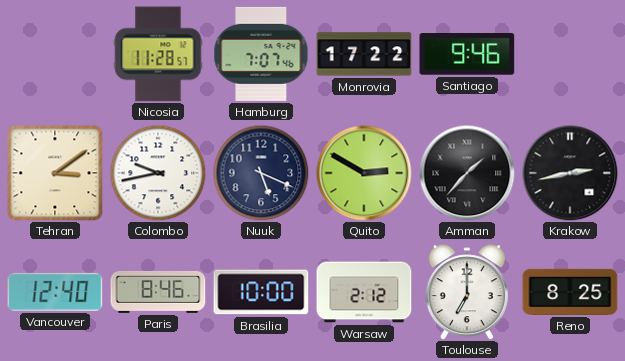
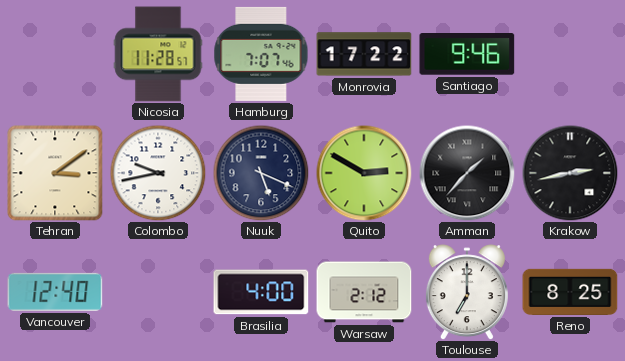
Paris: 8:46 -> none
Brasilia: 10:00 -> 4:00
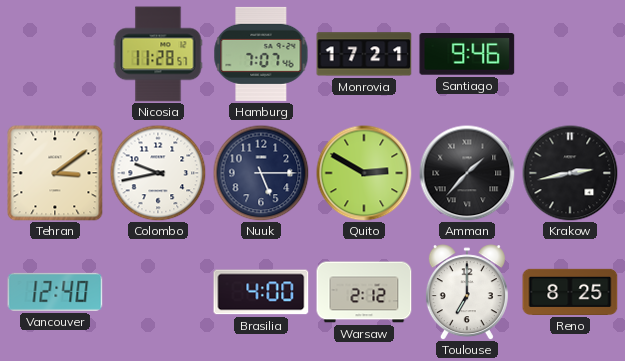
Monrovia: 17:22 -> 17:21
Nuuk: 5:19 -> 5:15
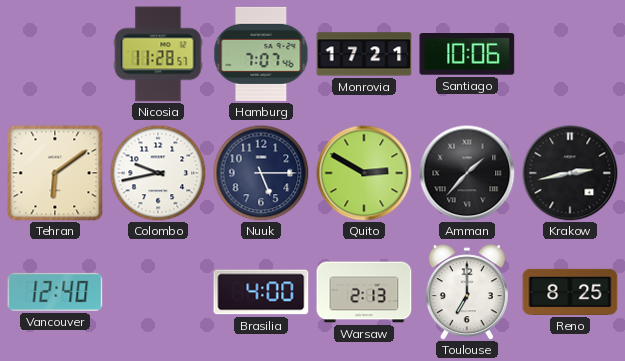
Santiago: 9:46 -> 10:06
Tehran: 3:09 -> 6:09
Warsaw: 2:12 -> 2:13
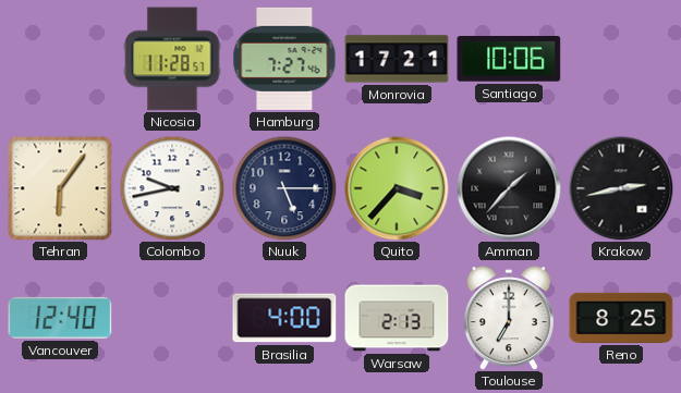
Hamburg: 7:07 -> 7:27
Tehran: 6:09 -> 6:06
Quito: 2:50 -> 3:37
